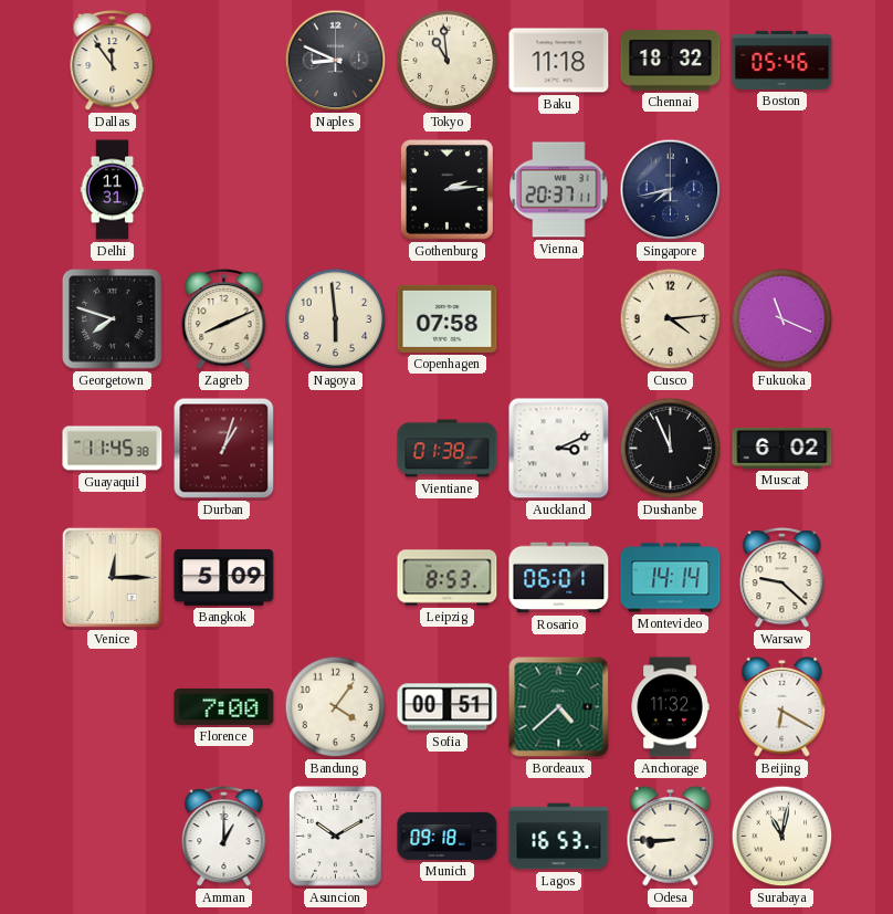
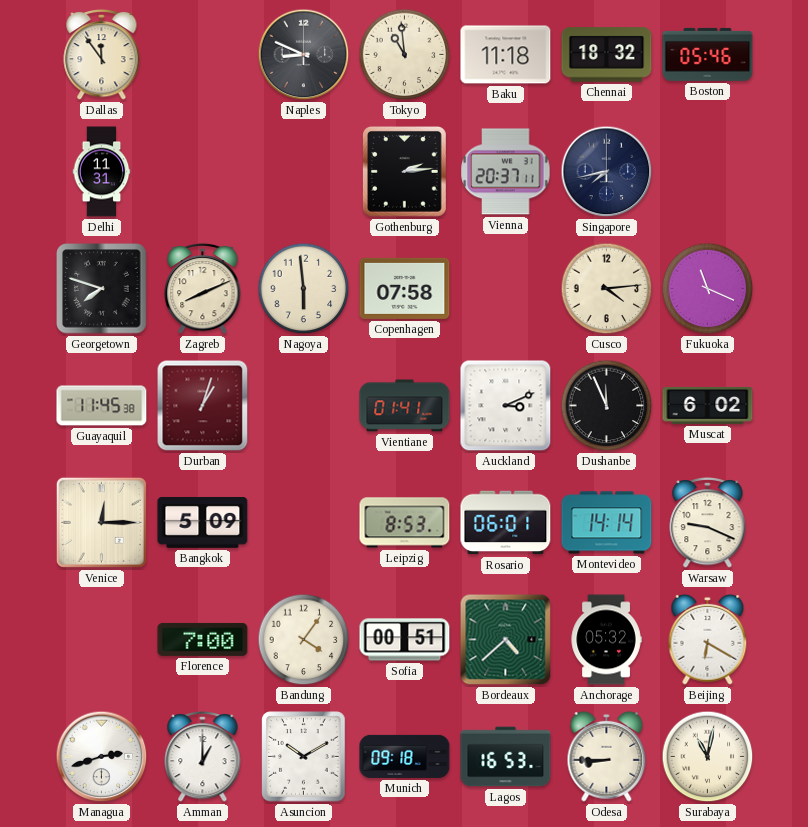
Vientiane: 01:38 -> 01:41
Warsaw: 9:22 -> 9:19
Anchorage: 11:32 -> 05:32
Managua: none -> 2:42
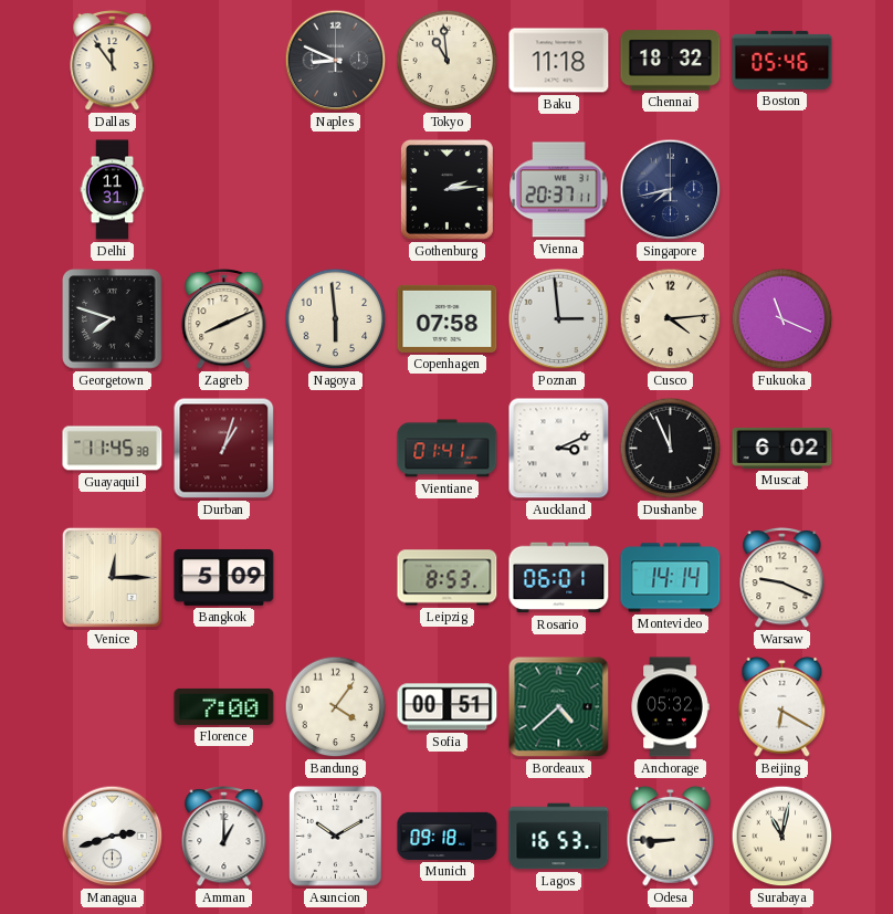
Poznan: none -> 2:59
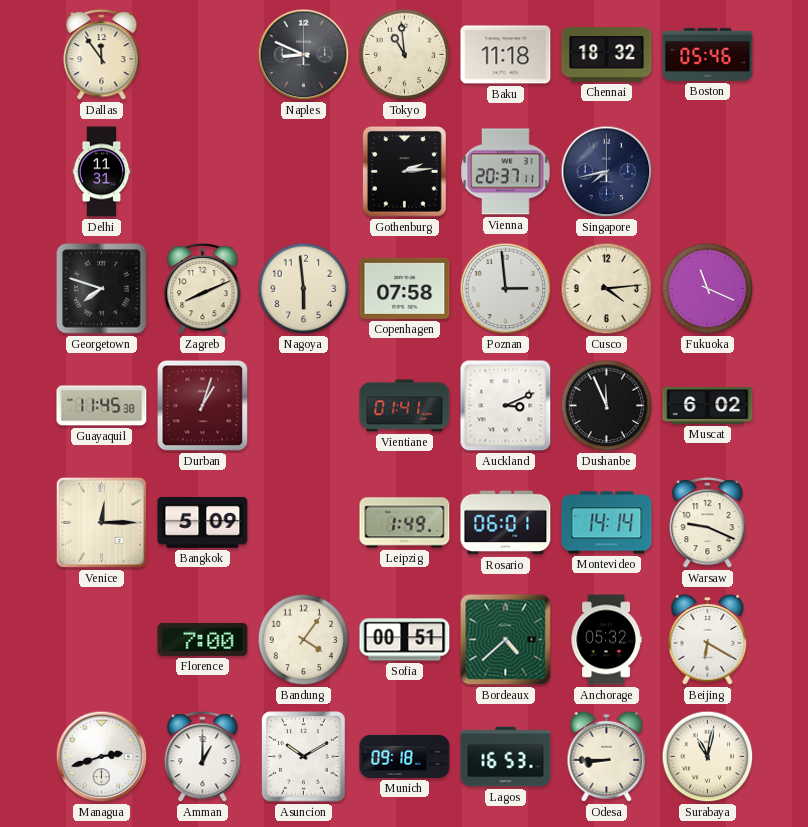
Leipzig: 8:53 -> 1:49
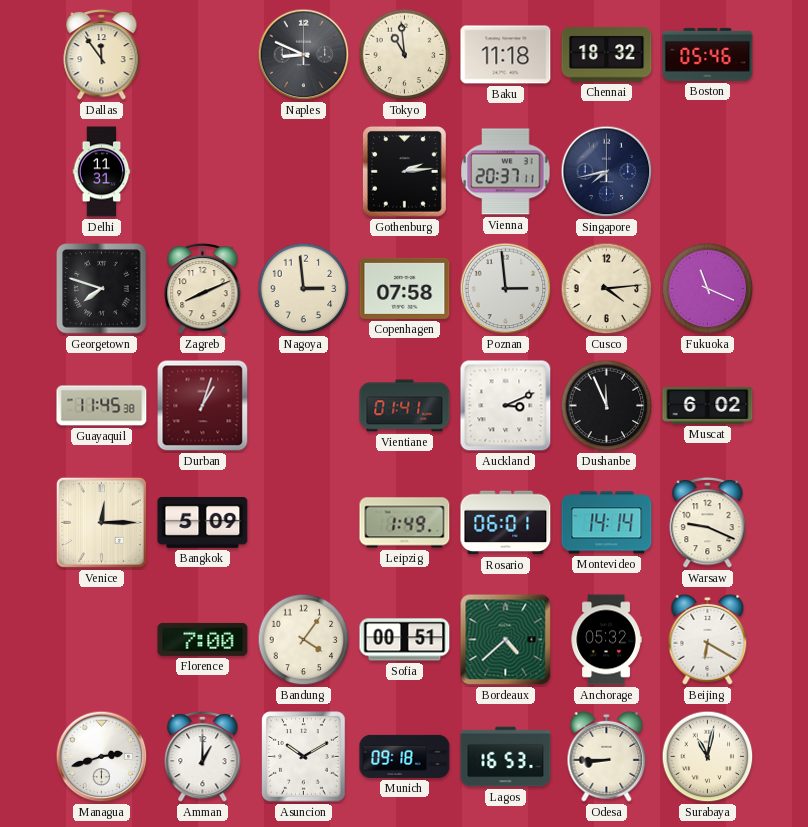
Nagoya: 5:59 -> 2:59
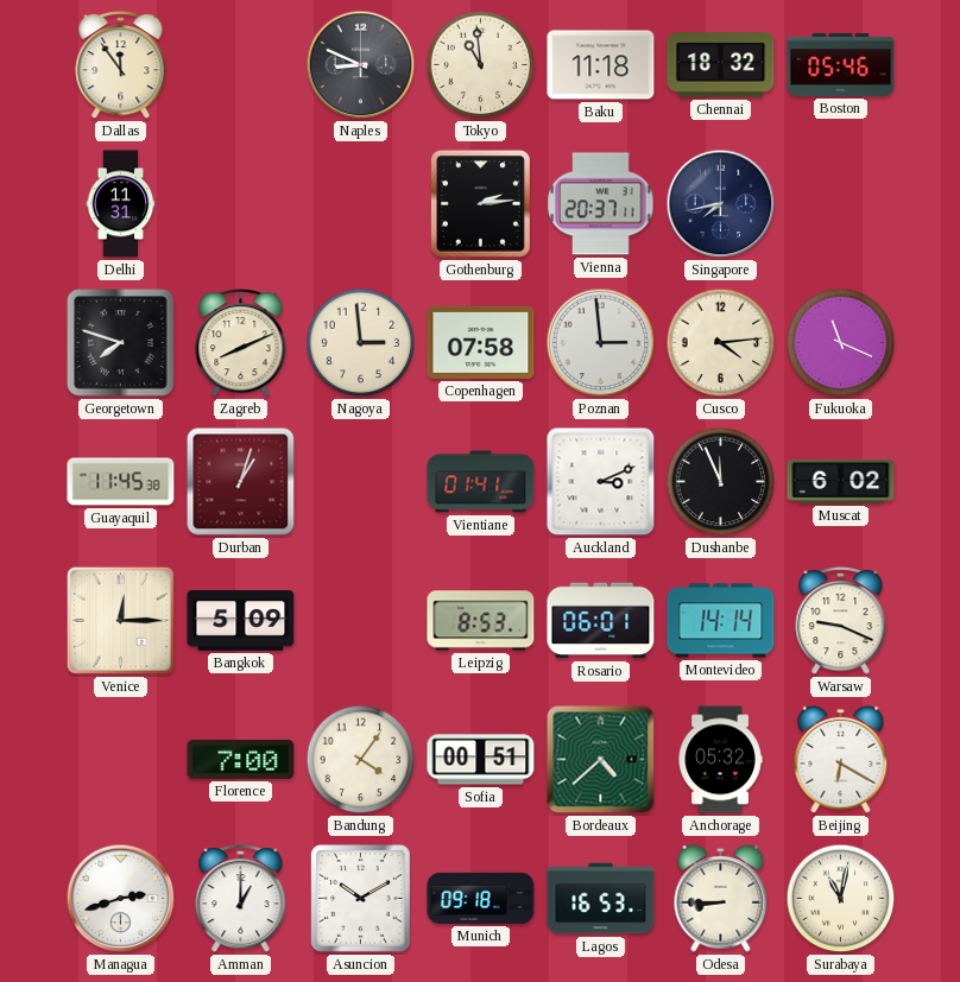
Leipzig: 1:49 -> 8:53
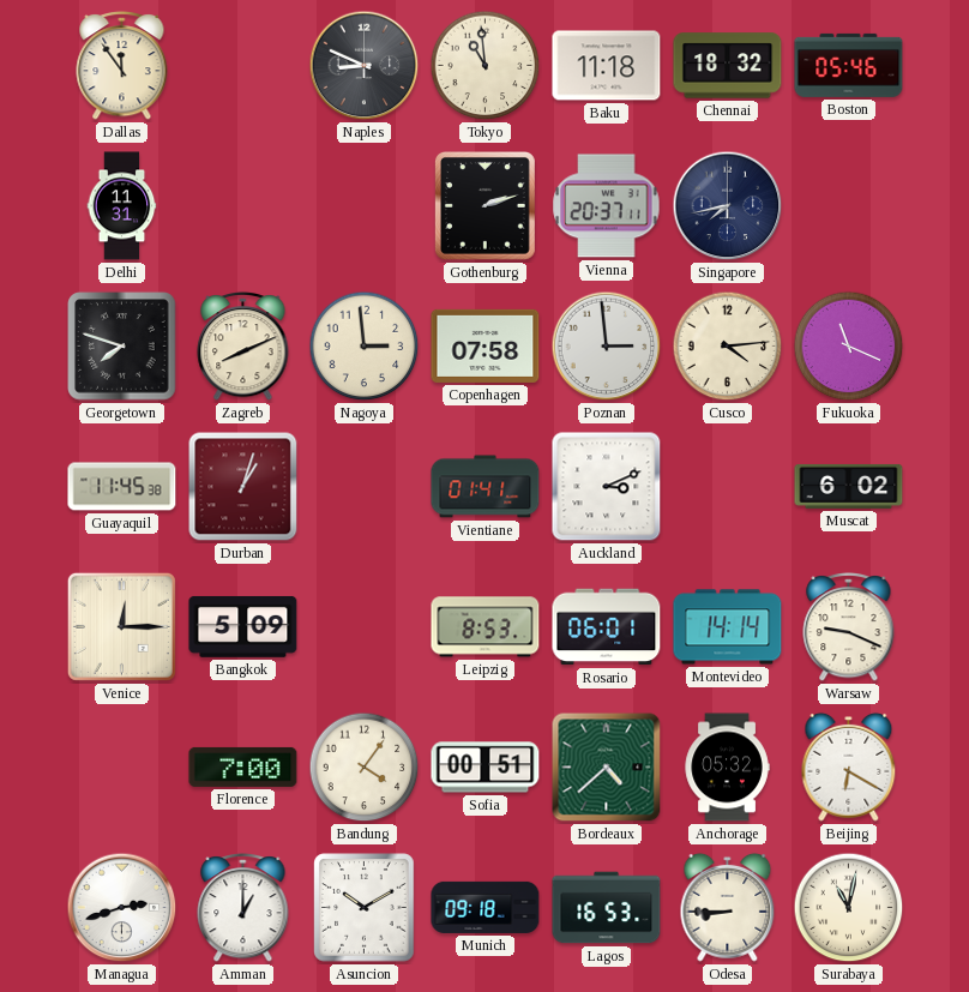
Gothenburg: 2:14 -> 2:12
Dushanbe: 11:56 -> none
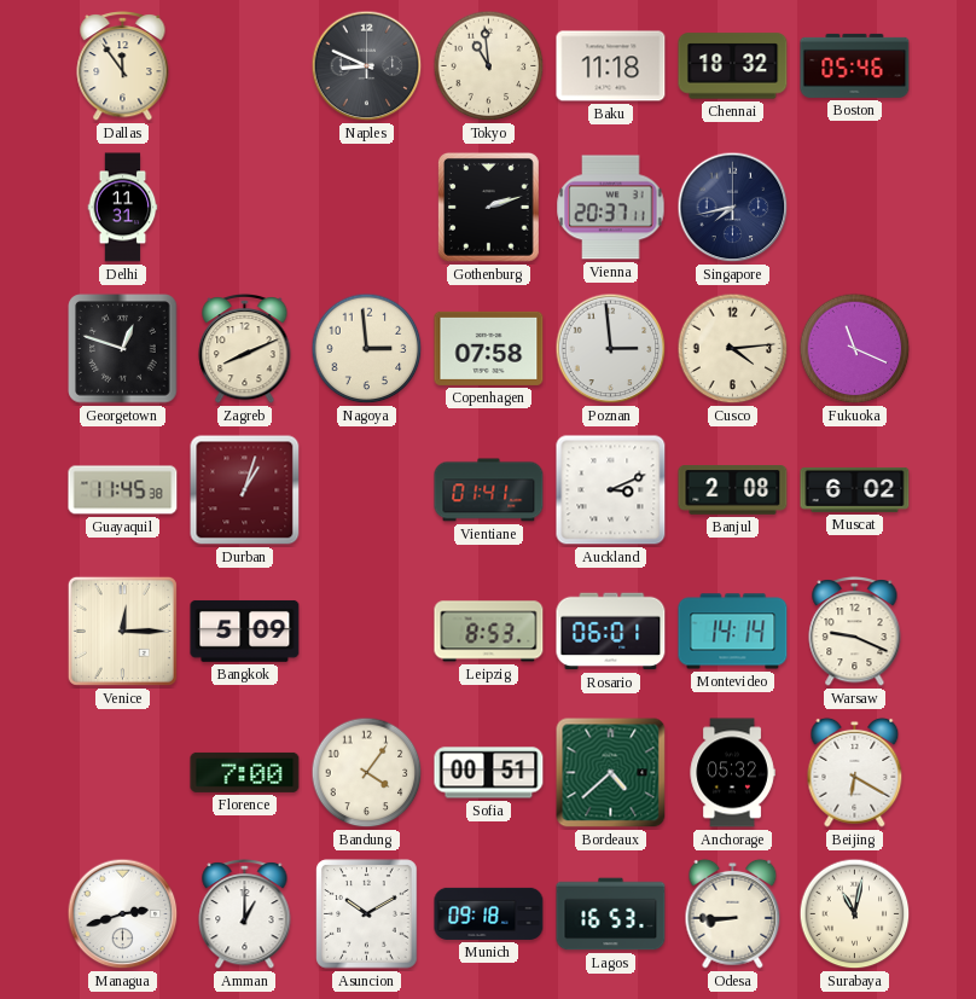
Georgetown: 7:48 -> 12:48
Banjul: none -> 2:08
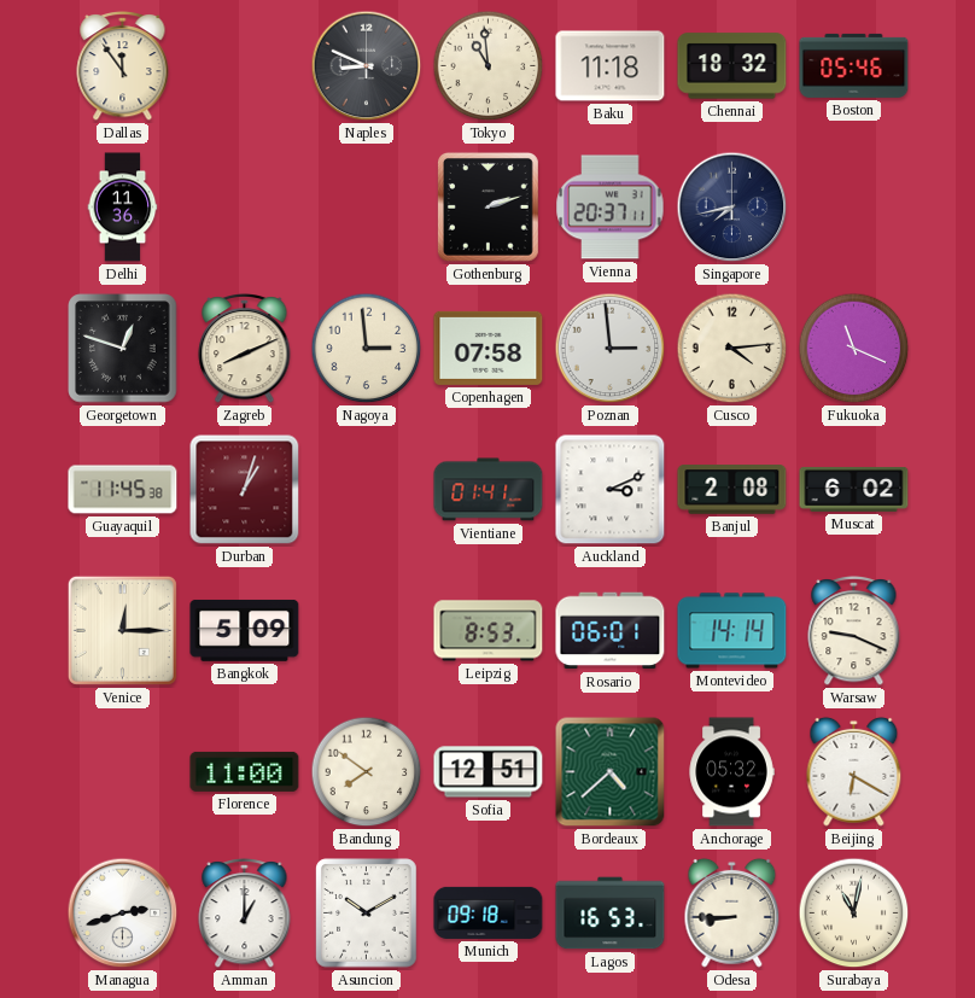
Delhi: 11:31 -> 11:36
Florence: 7:00 -> 11:00
Bandung: 4:06 -> 7:51
Sofia: 00:51 -> 12:51
